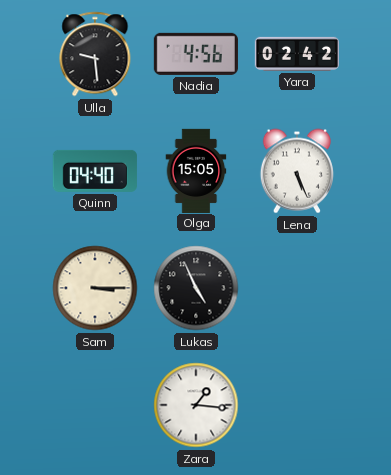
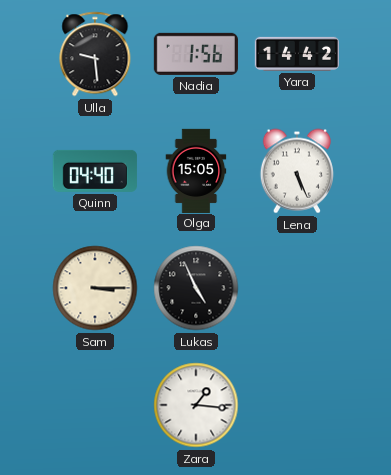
Nadia: 4:56 -> 1:56
Yara: 02:42 -> 14:42
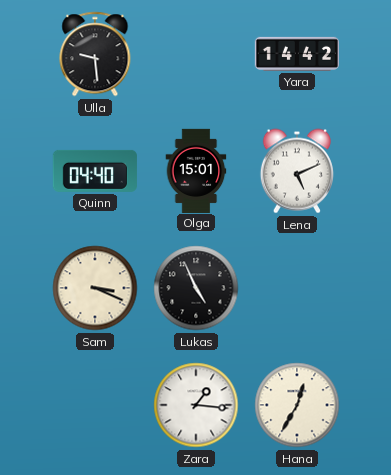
Nadia: 1:56 -> none
Olga: 15:05 -> 15:01
Lena: 5:26 -> 5:11
Sam: 3:15 -> 3:19
Hana: none -> 12:35
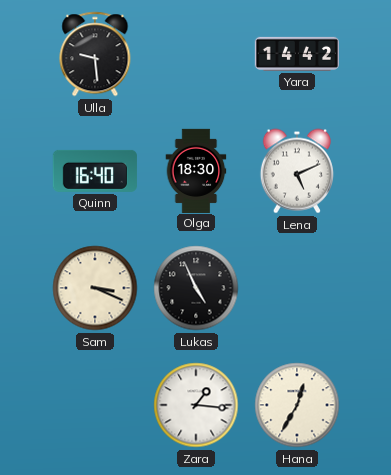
Quinn: 04:40 -> 16:40
Olga: 15:01 -> 18:30
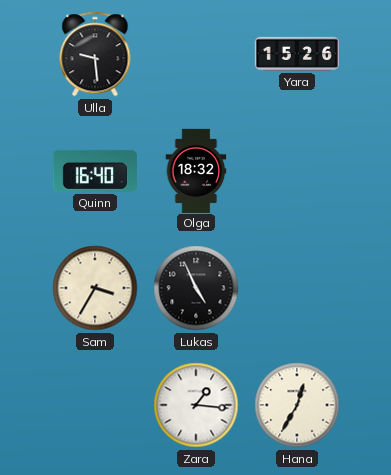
Yara: 14:42 -> 15:26
Olga: 18:30 -> 18:32
Lena: 5:11 -> none
Sam: 3:19 -> 3:35
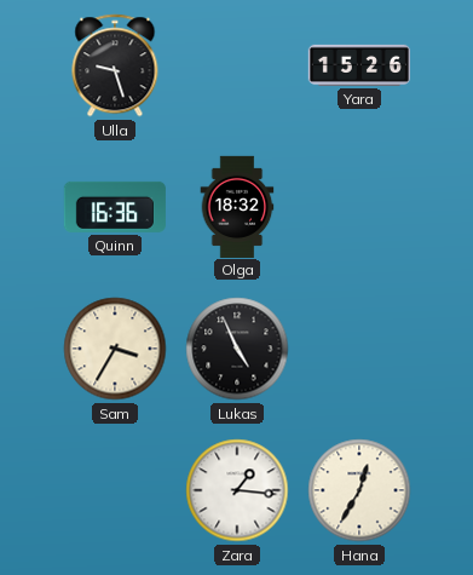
Ulla: 9:29 -> 9:27
Quinn: 16:40 -> 16:36
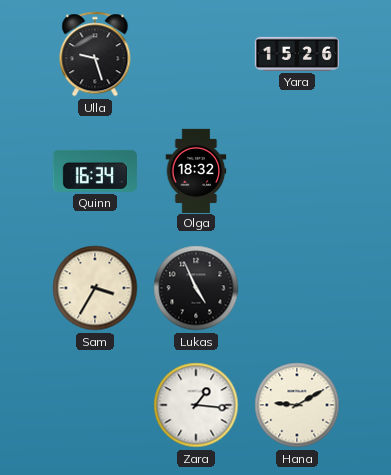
Quinn: 16:36 -> 16:34
Hana: 12:35 -> 9:10
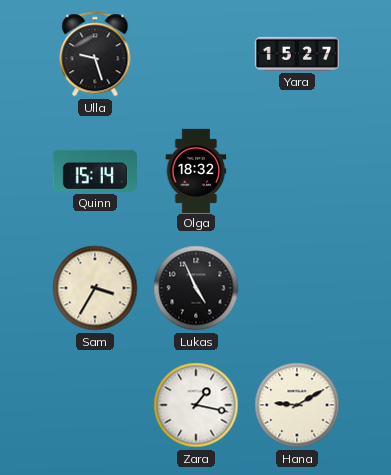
Yara: 15:26 -> 15:27
Quinn: 16:34 -> 15:14
Zara: 1:16 -> 1:17
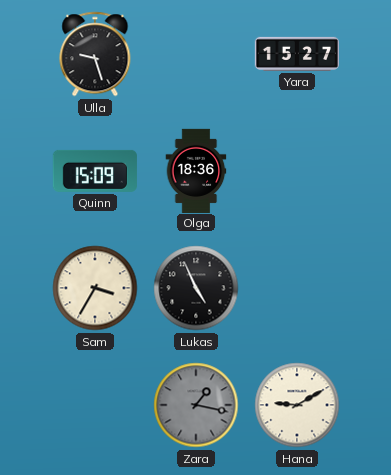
Quinn: 15:14 -> 15:09
Olga: 18:32 -> 18:36
Zara dial: white -> grey
